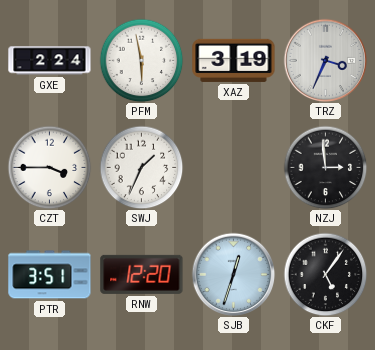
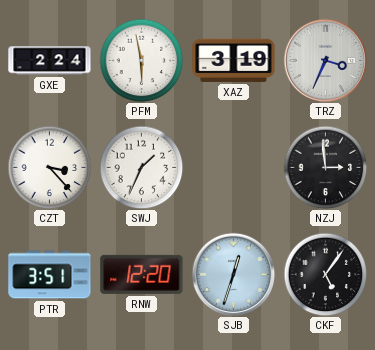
CZT: 3:45 -> 3:23
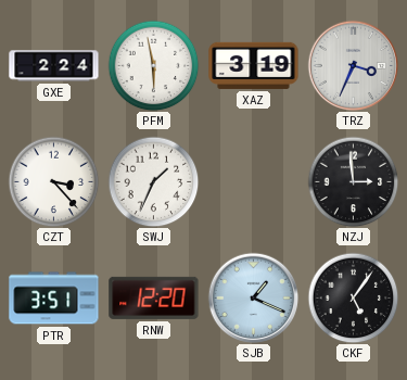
SJB: 12:33 -> 1:19
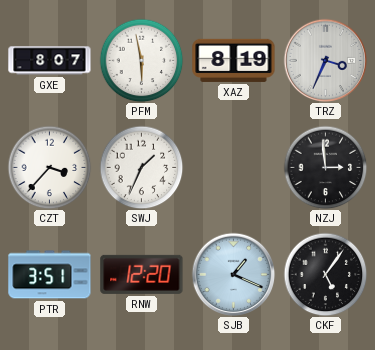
GXE: 2:24 -> 8:07
XAZ: 3:19 -> 8:19
CZT: 3:23 -> 3:37
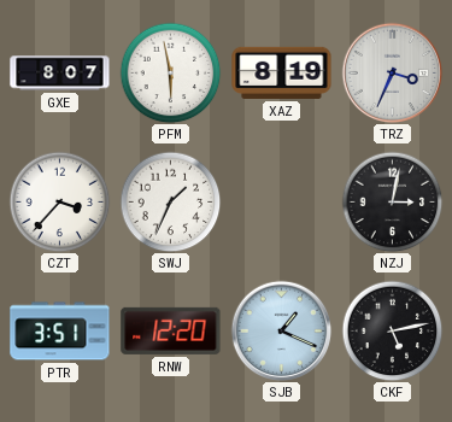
NZJ: 2:59 -> 3:02
CKF: 5:06 -> 5:13
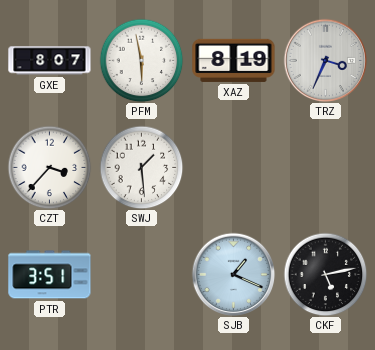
SWJ: 1:34 -> 1:29
NZJ: 3:02 -> none
RNW: 12:20 -> none
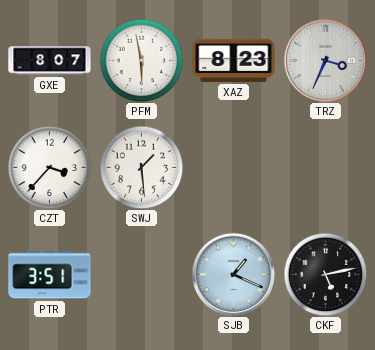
XAZ: 8:19 -> 8:23
